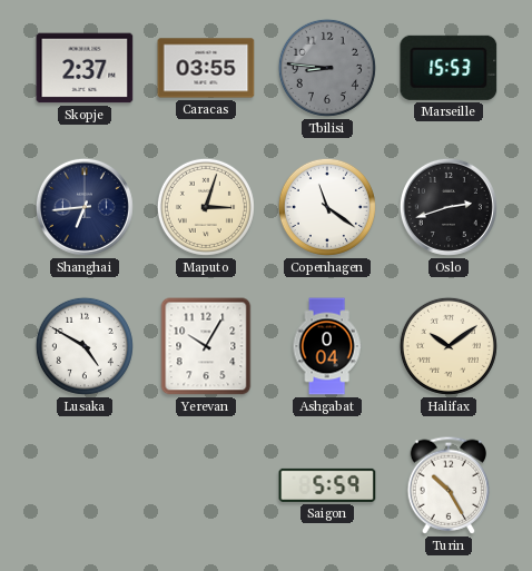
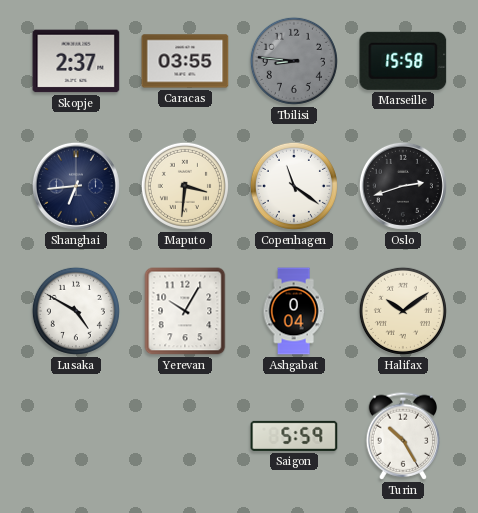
Marseille: 15:53 -> 15:58
Maputo: 3:03 -> 3:31
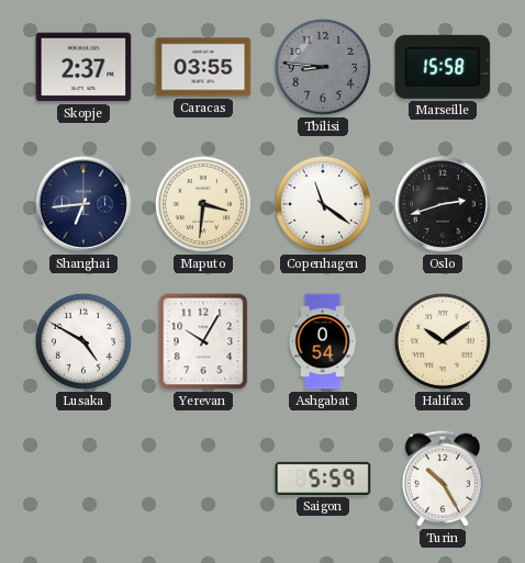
Ashgabat: 0:04 -> 0:54
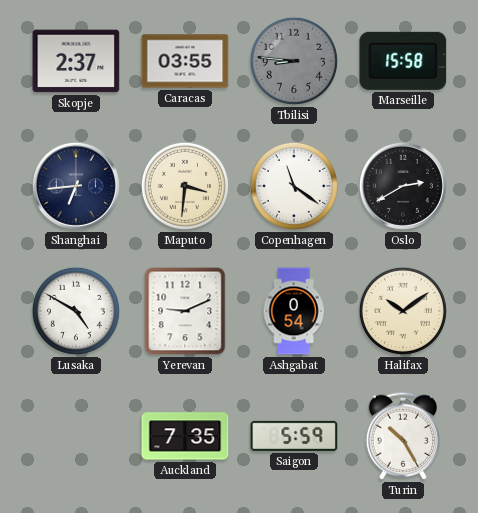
Oslo: 2:42 -> 2:40
Yerevan: 10:05 -> 9:11
Auckland: none -> 7:35
